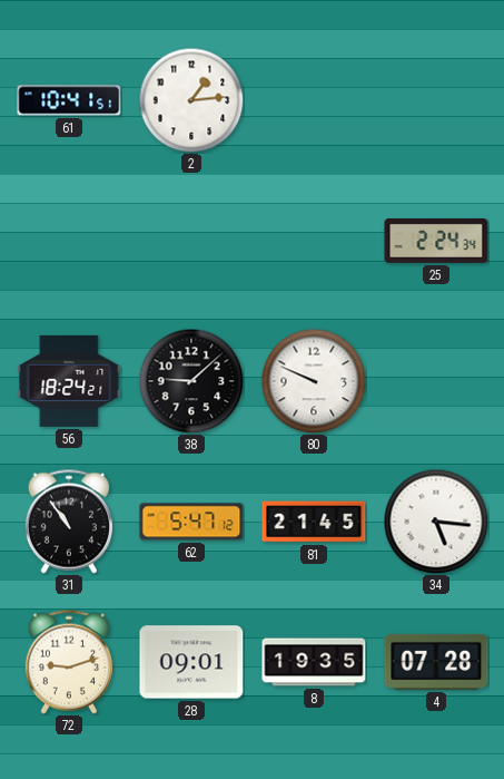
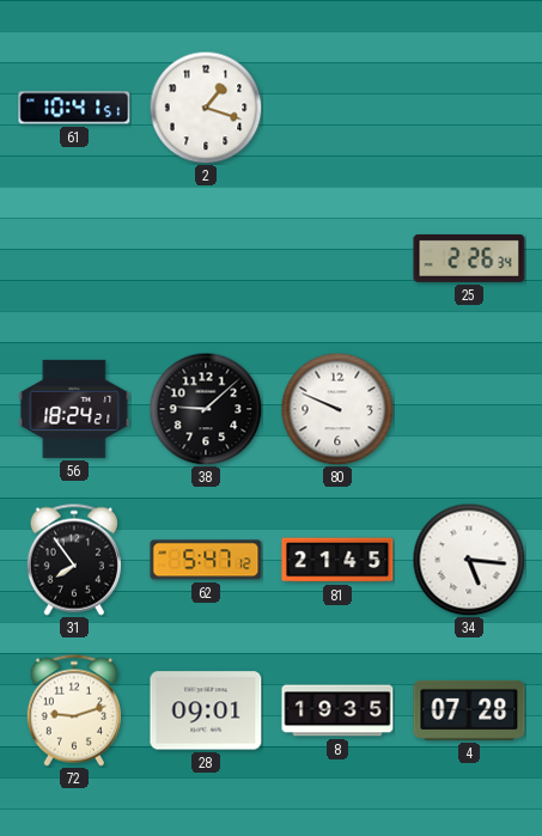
2: 1:14 -> 1:18
25: 2:24 -> 2:26
31: 10:54 -> 7:54
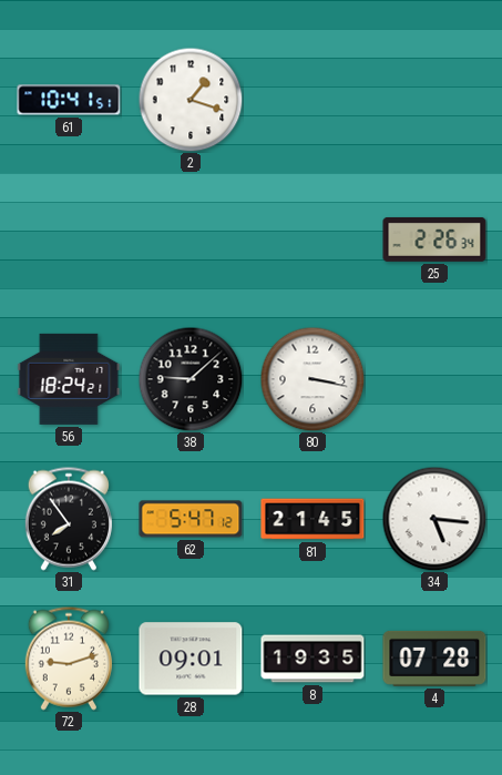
80: 9:49 -> 3:17
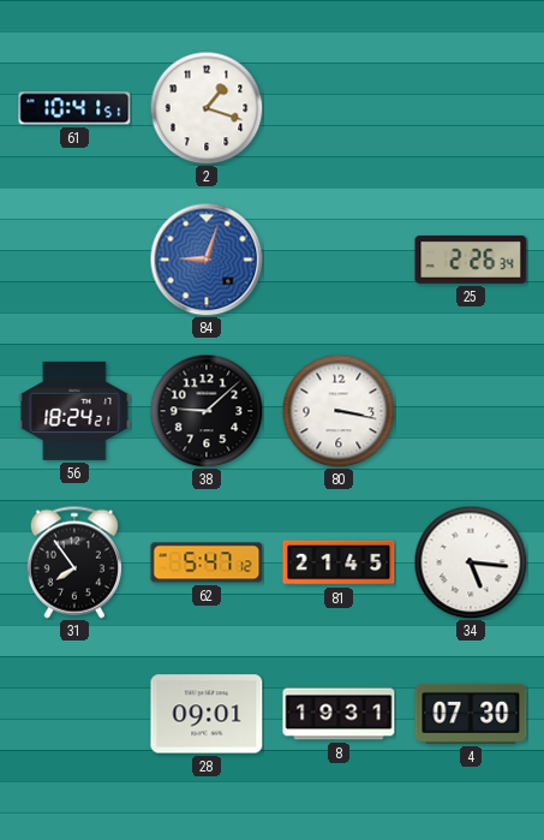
84: none -> 9:03
72: 9:12 -> none
8: 19:35 -> 19:31
4: 07:28 -> 07:30
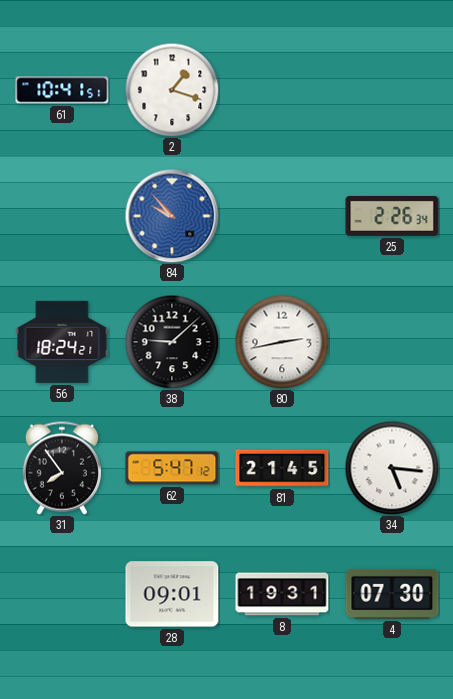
84: 9:03 -> 9:53
80: 3:17 -> 2:43
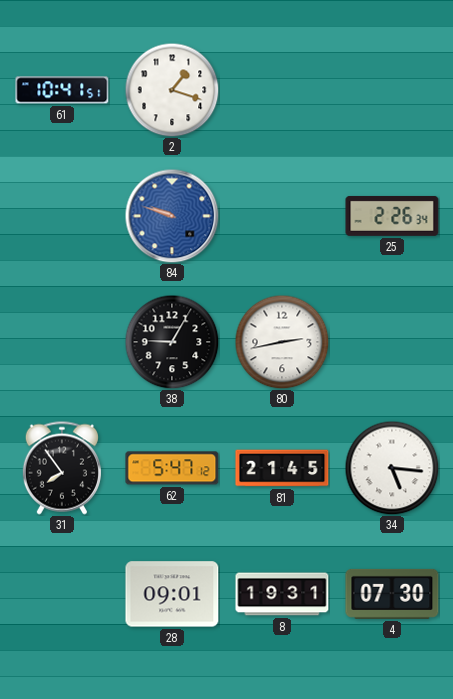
84: 9:53 -> 9:48
56: 18:24 -> none
38: 9:08 -> 9:05
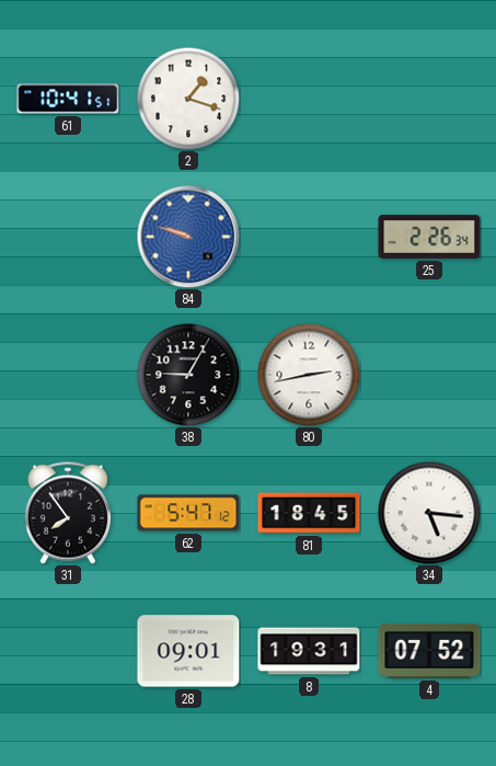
81: 21:45 -> 18:45
4: 07:30 -> 07:52
